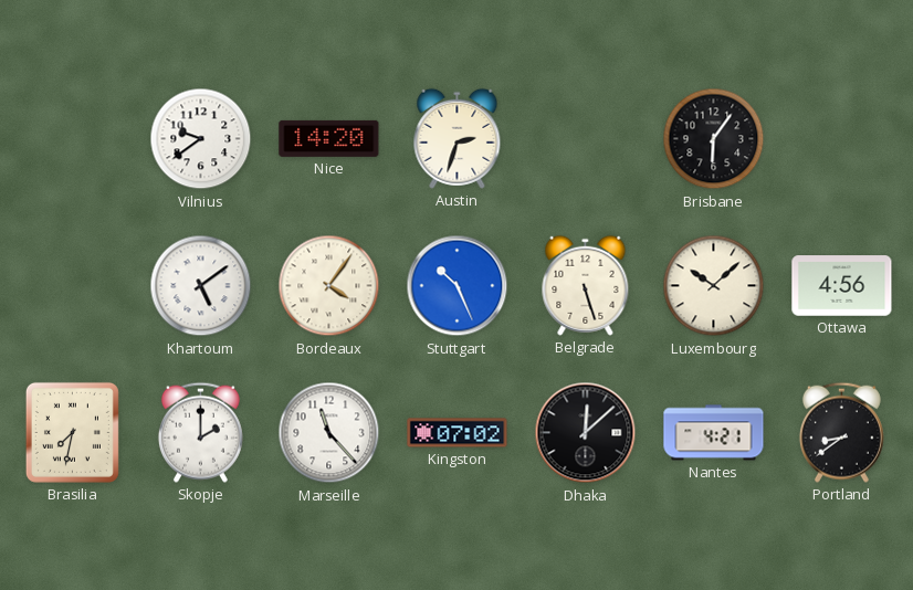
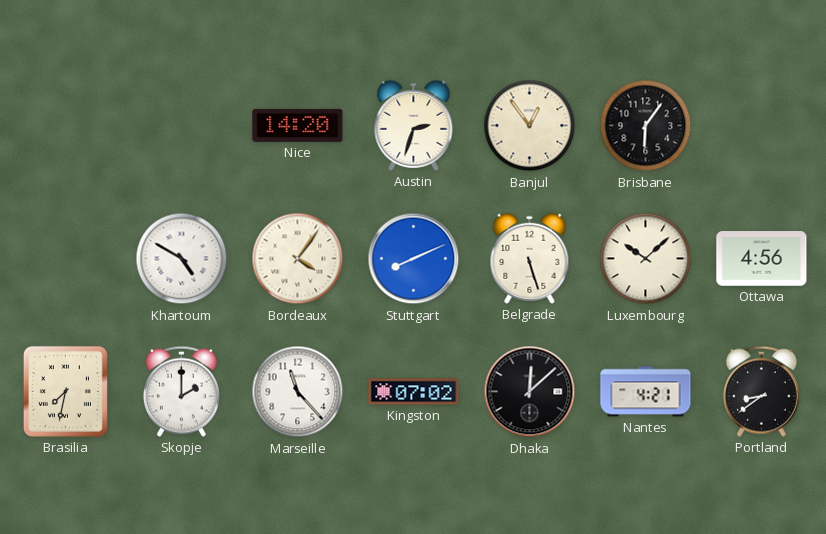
Vilnius: 9:39 -> none
Banjul: none -> 12:54
Khartoum: 5:09 -> 4:50
Stuttgart: 10:26 -> 8:11
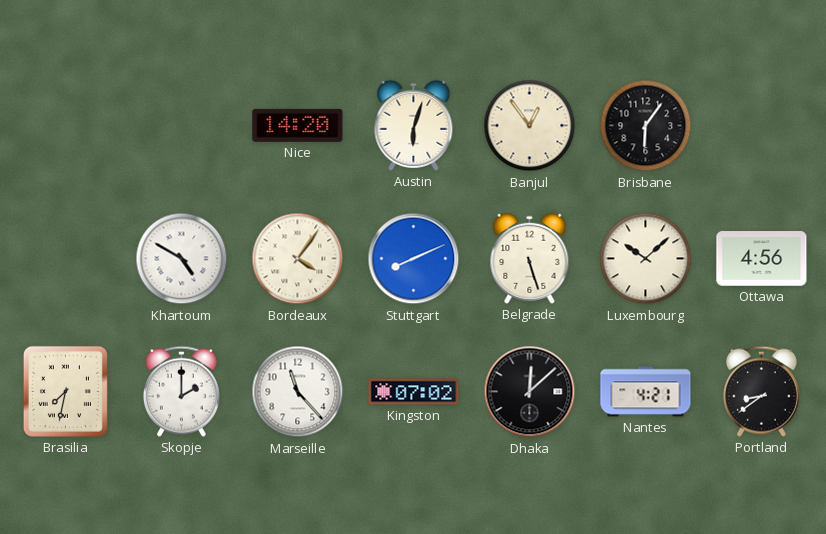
Austin: 2:33 -> 6:03
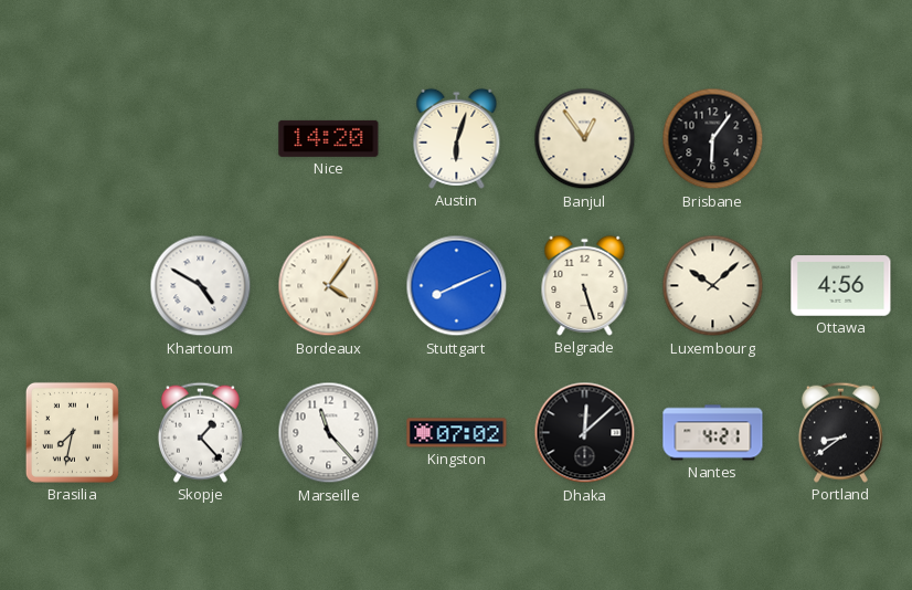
Skopje: 2:00 -> 1:23
